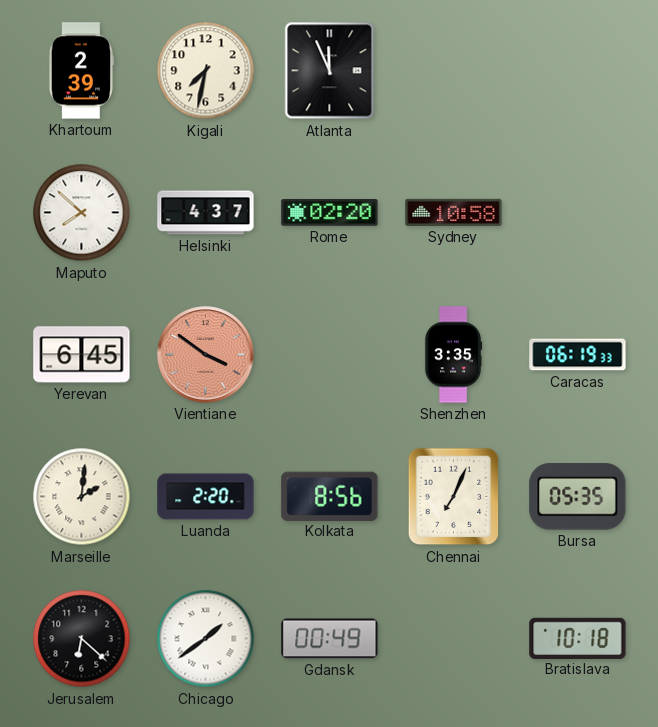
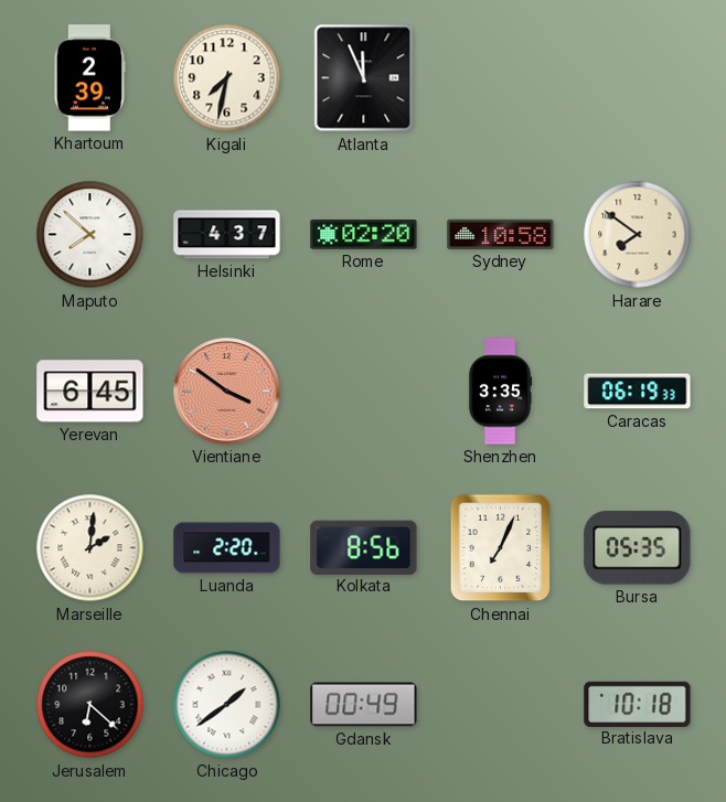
Harare: none -> 7:51
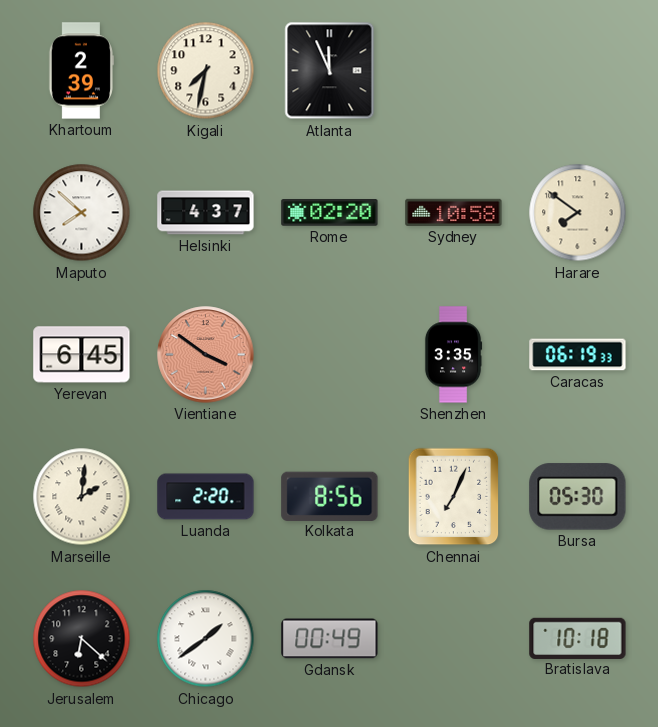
Bursa: 05:35 -> 05:30
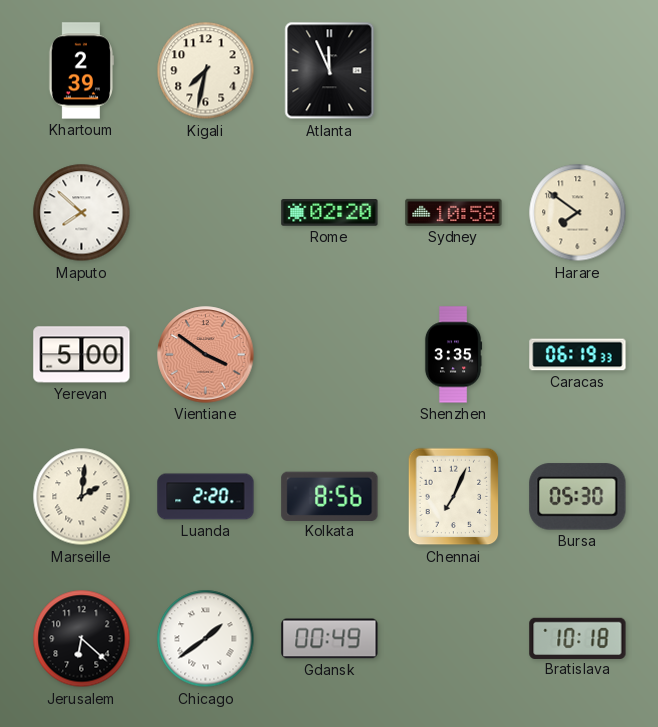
Helsinki: 4:37 -> none
Yerevan: 6:45 -> 5:00
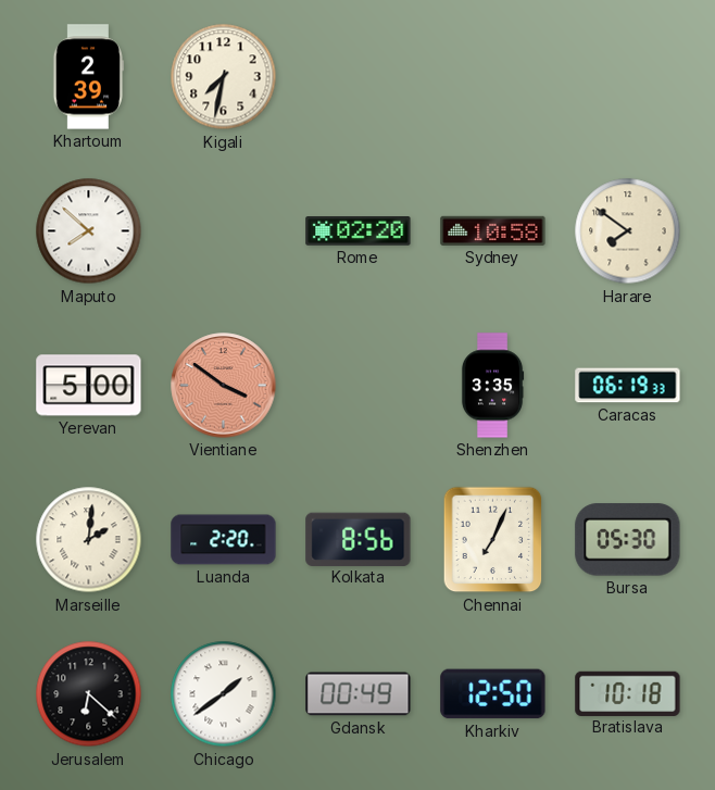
Atlanta: 11:56 -> none
Kharkiv: none -> 12:50
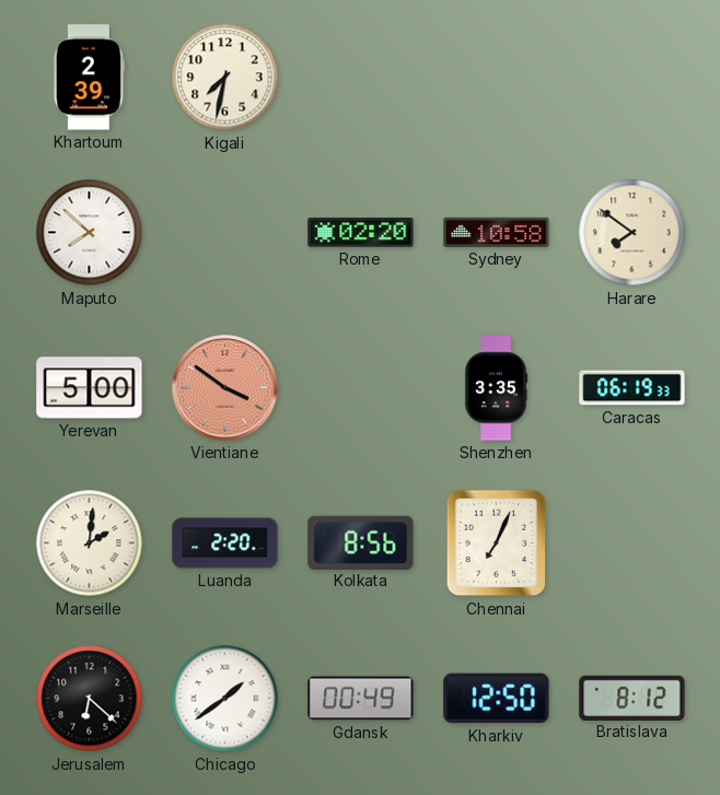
Bursa: 05:30 -> none
Bratislava: 10:18 -> 8:12
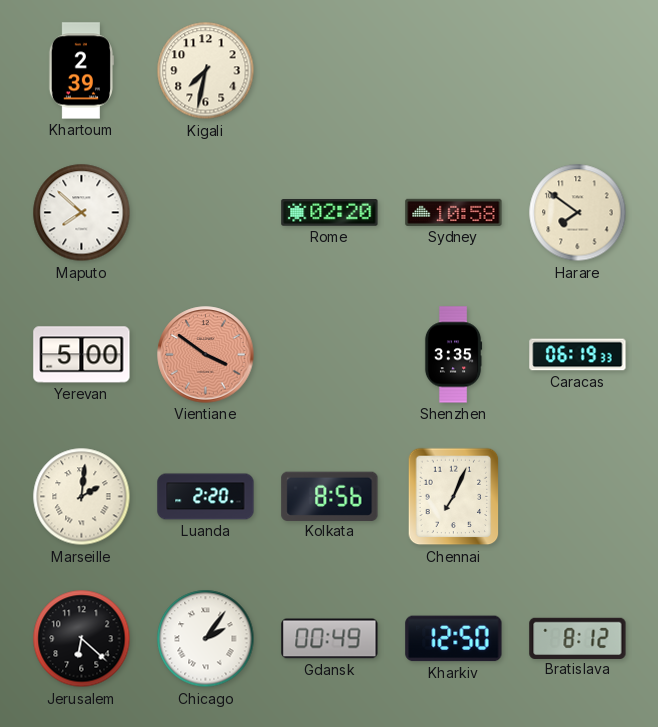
Chicago: 1:39 -> 2:06
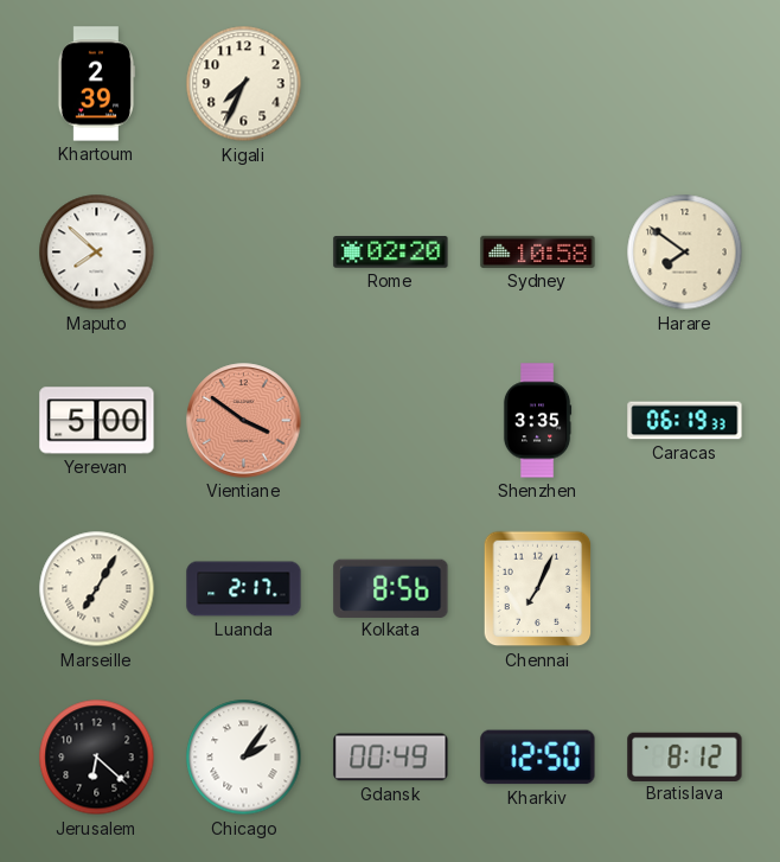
Kigali: 7:32 -> 7:34
Marseille: 2:01 -> 7:05
Luanda: 2:20 -> 2:17
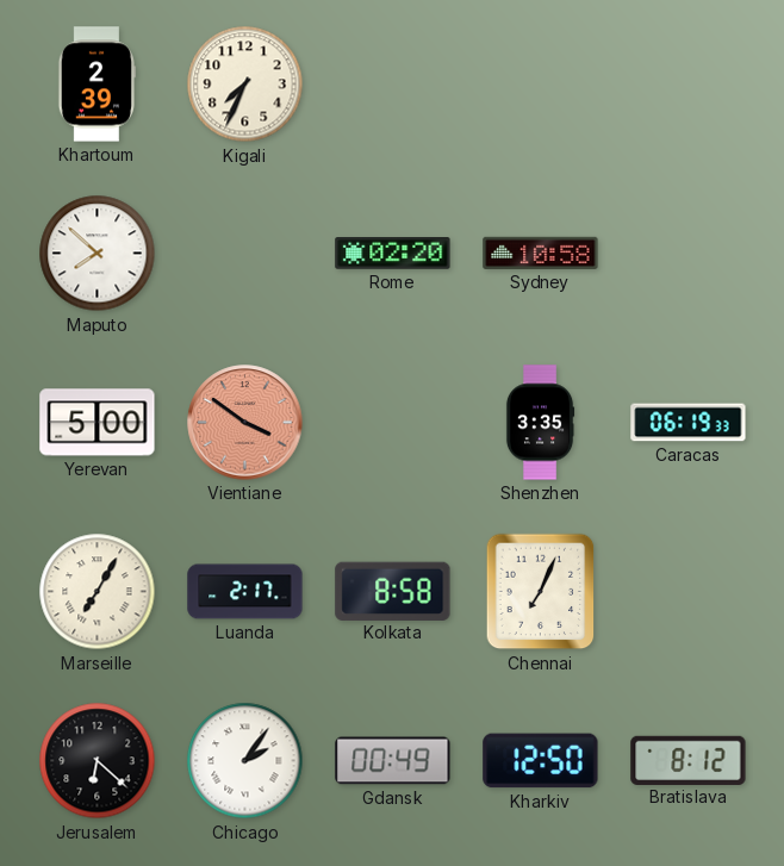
Harare: 7:51 -> none
Kolkata: 8:56 -> 8:58
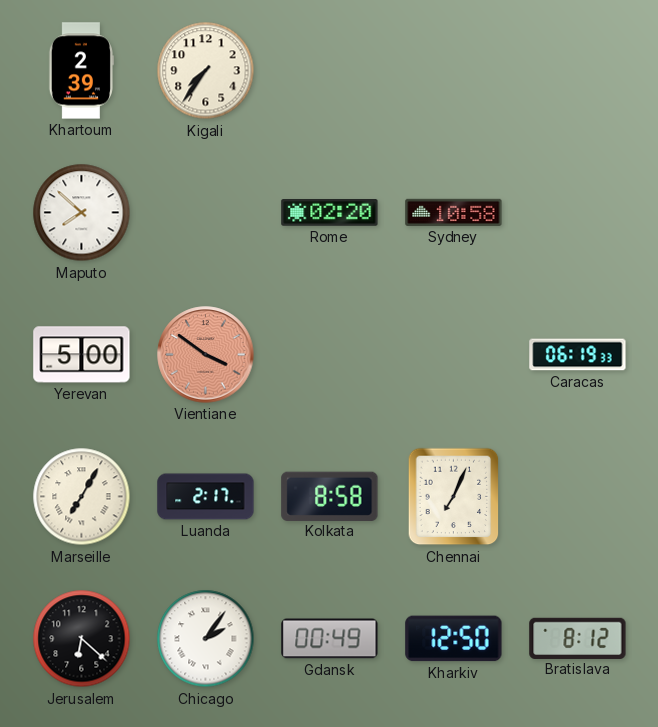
Kigali: 7:34 -> 7:36
Shenzhen: 3:35 -> none
